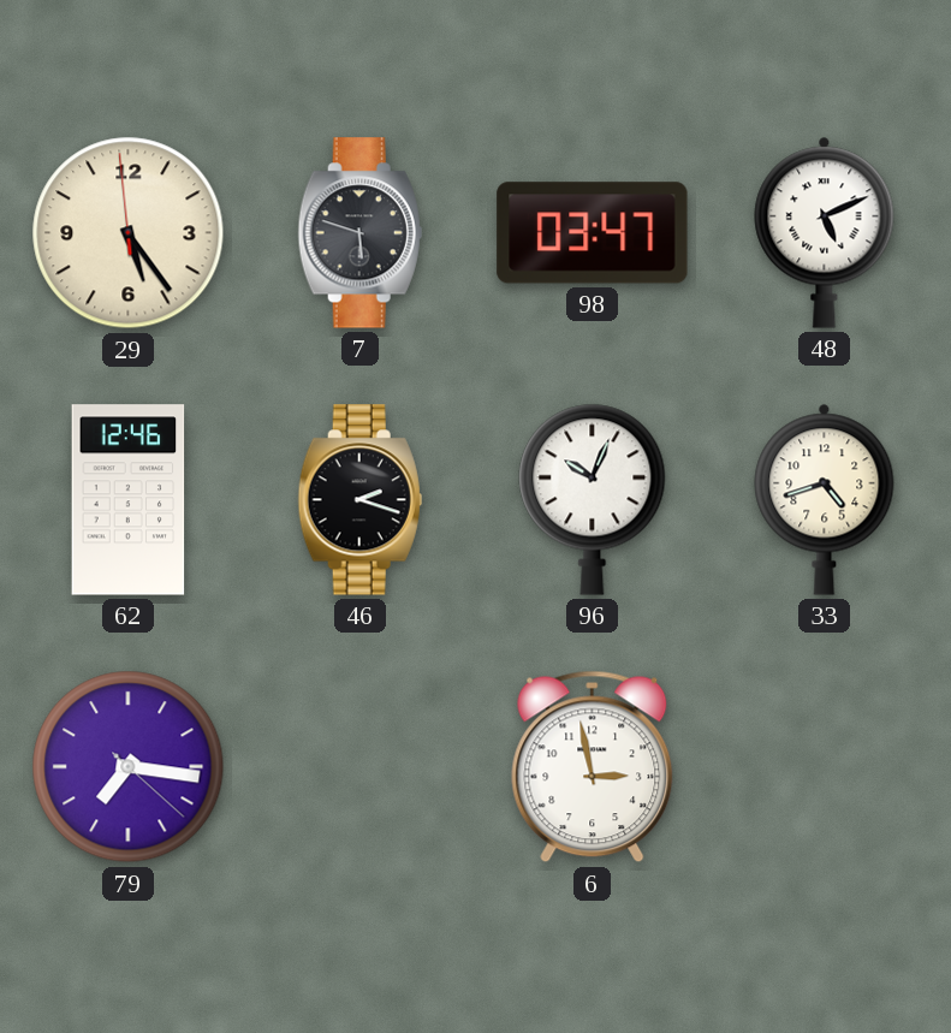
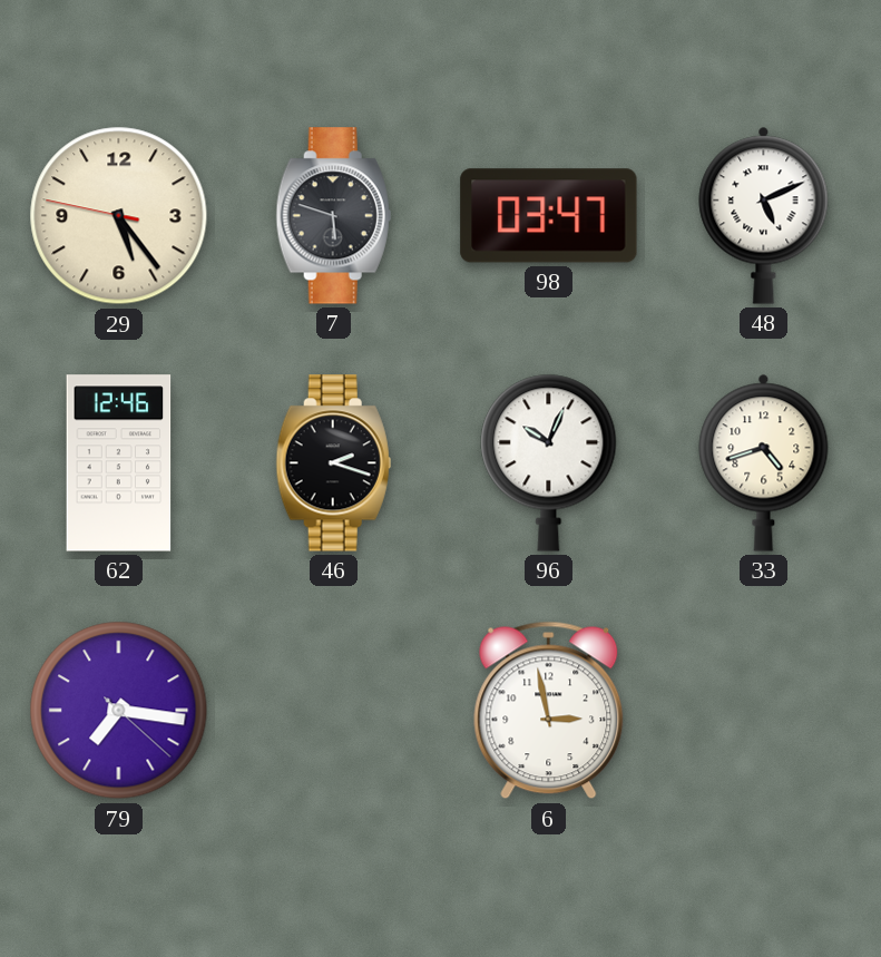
29: 5:23:59 -> 5:23:47
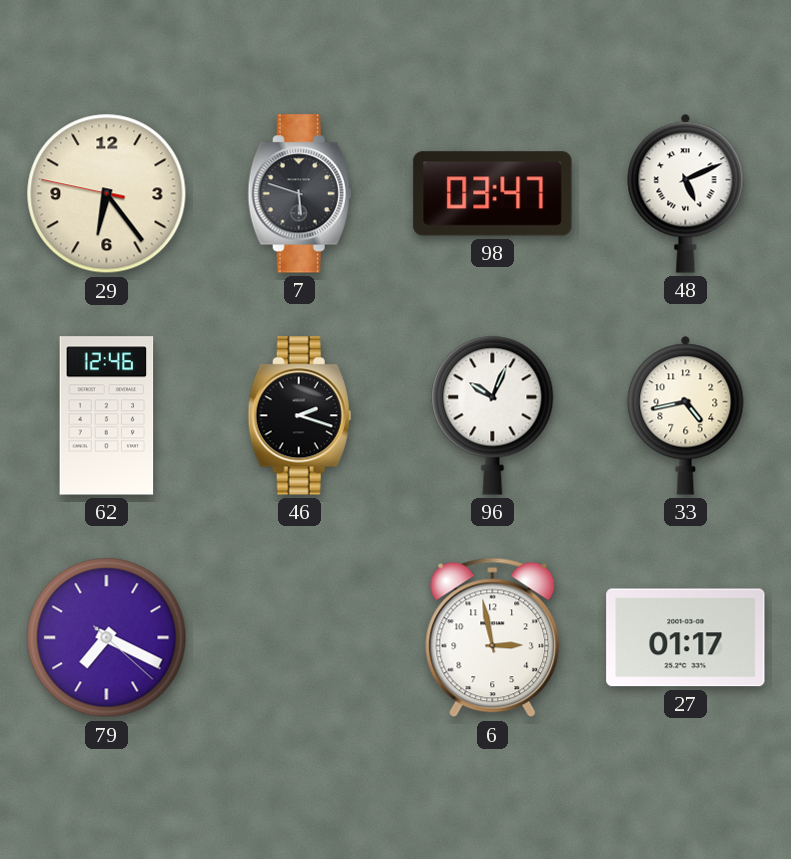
29: 5:23 -> 6:23
33: 4:42 -> 4:43
79: 7:16 -> 7:19
27: none -> 01:17
